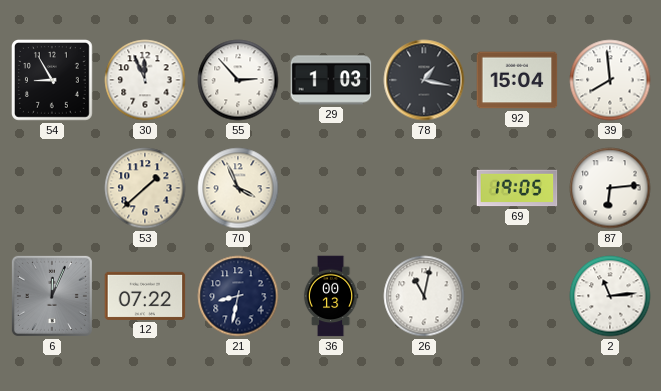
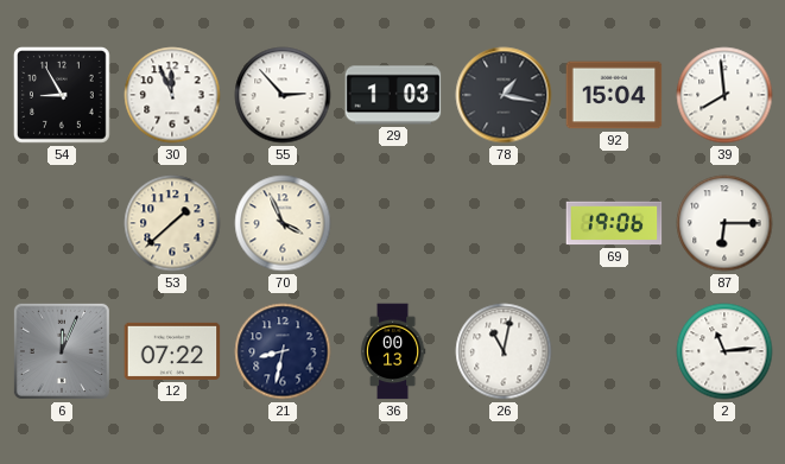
69: 19:05 -> 19:06
87: 6:14 -> 6:15
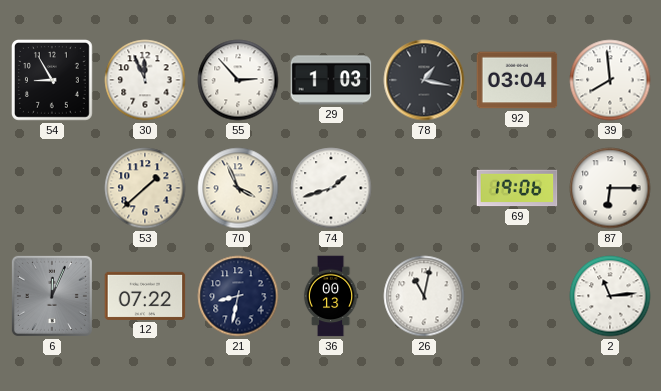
92: 15:04 -> 03:04
74: none -> 1:42
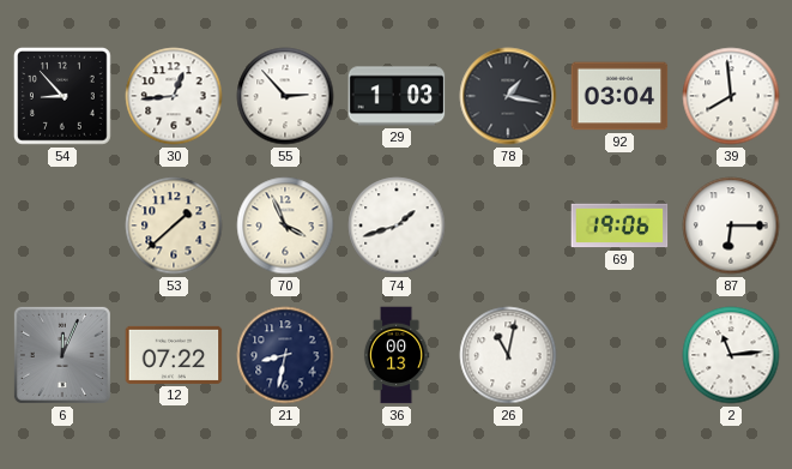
54: 8:55 -> 8:53
30: 11:56 -> 12:44
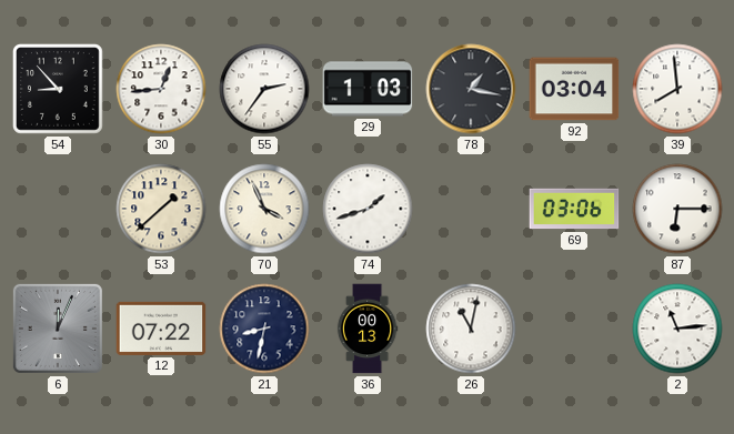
55: 2:53 -> 2:36
69: 19:06 -> 03:06
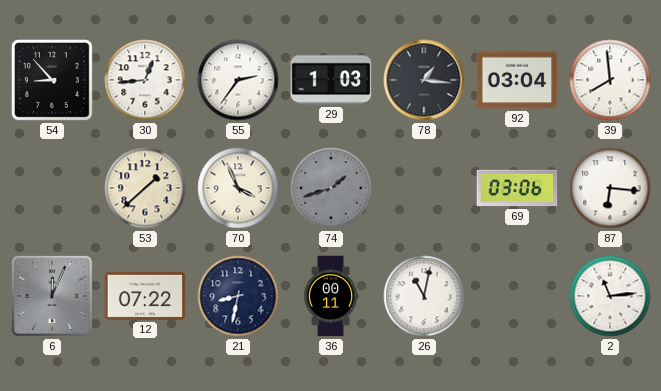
78: 1:17 -> 1:16
74 dial: white -> grey
87: 6:15 -> 6:16
36: 00:13 -> 00:11
